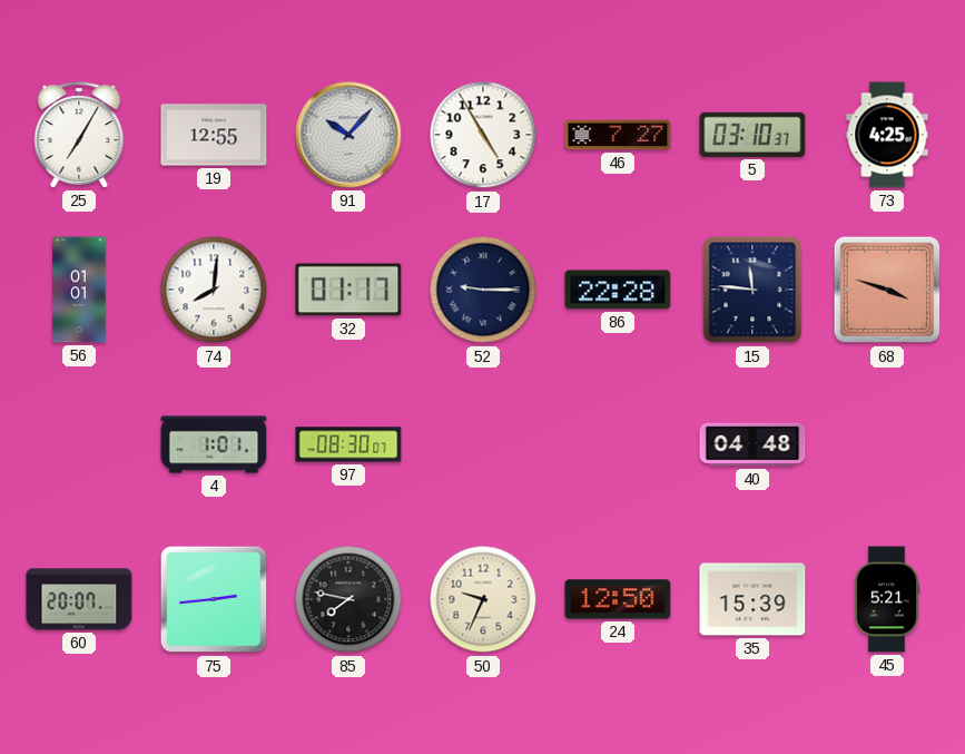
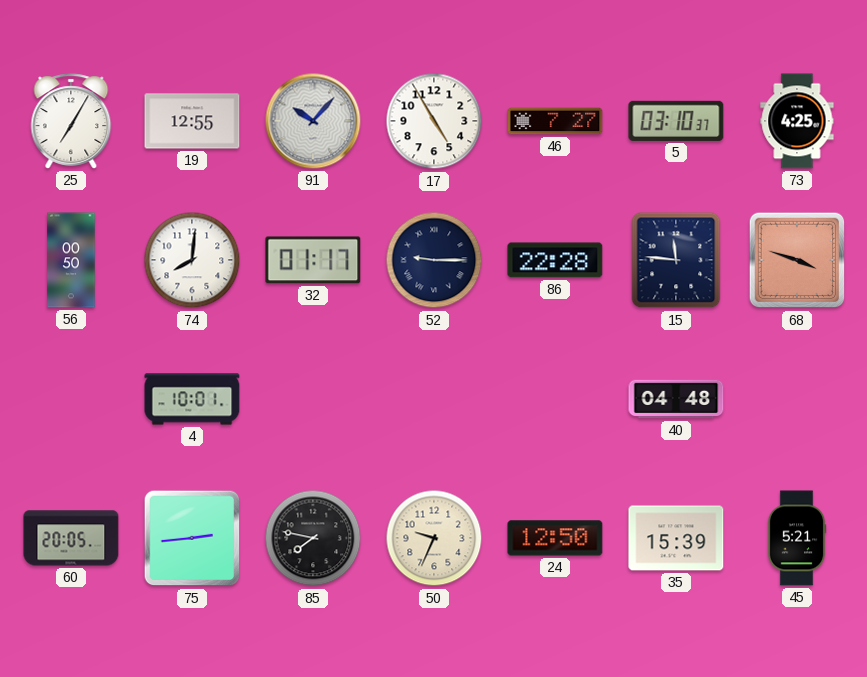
56: 01:01 -> 00:50
4: 1:01 -> 10:01
97: 08:30 -> none
60: 20:07 -> 20:05
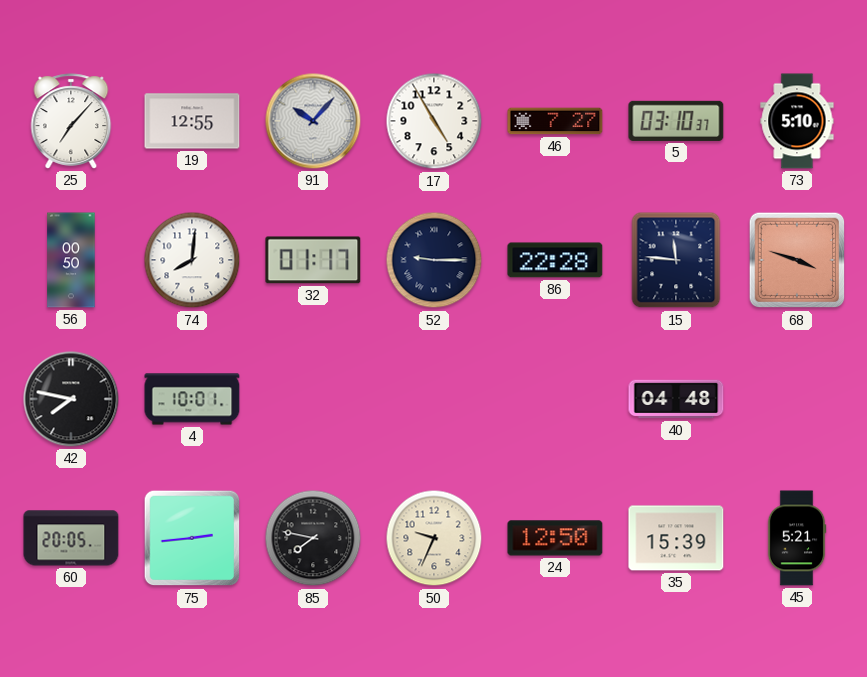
25: 7:05 -> 7:07
73: 4:25 -> 5:10
42: none -> 7:47
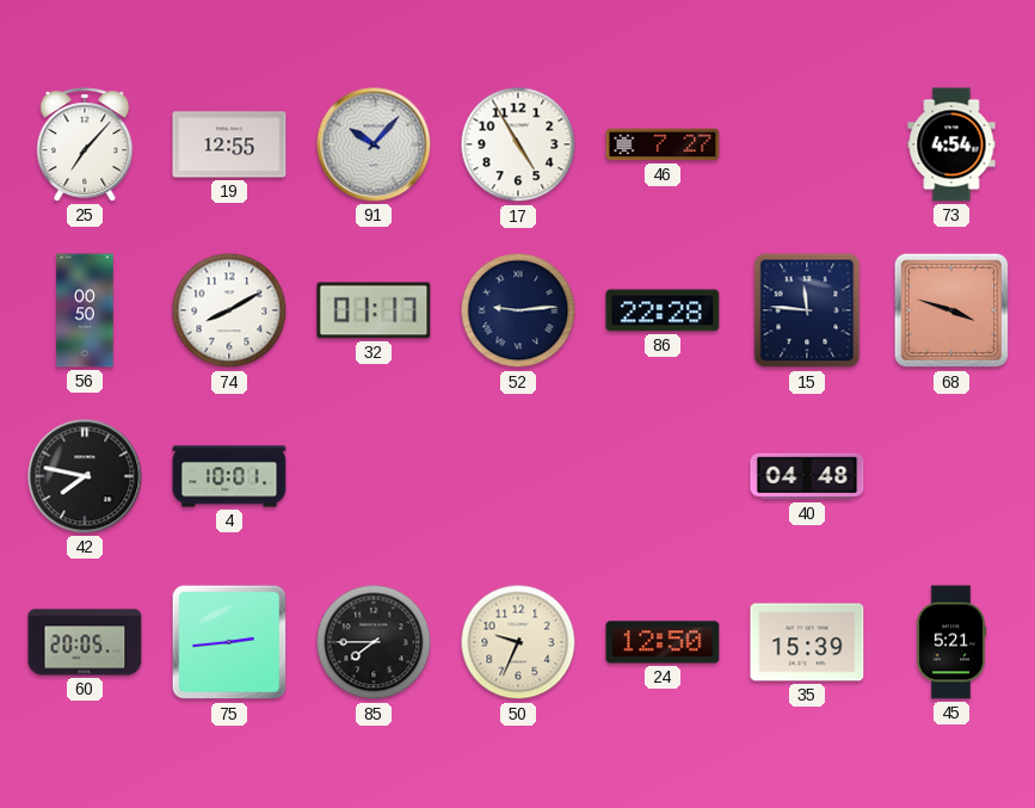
5: 03:10 -> none
73: 5:10 -> 4:54
74: 8:01 -> 8:10
52: 9:15 -> 9:14
85: 7:47 -> 7:45
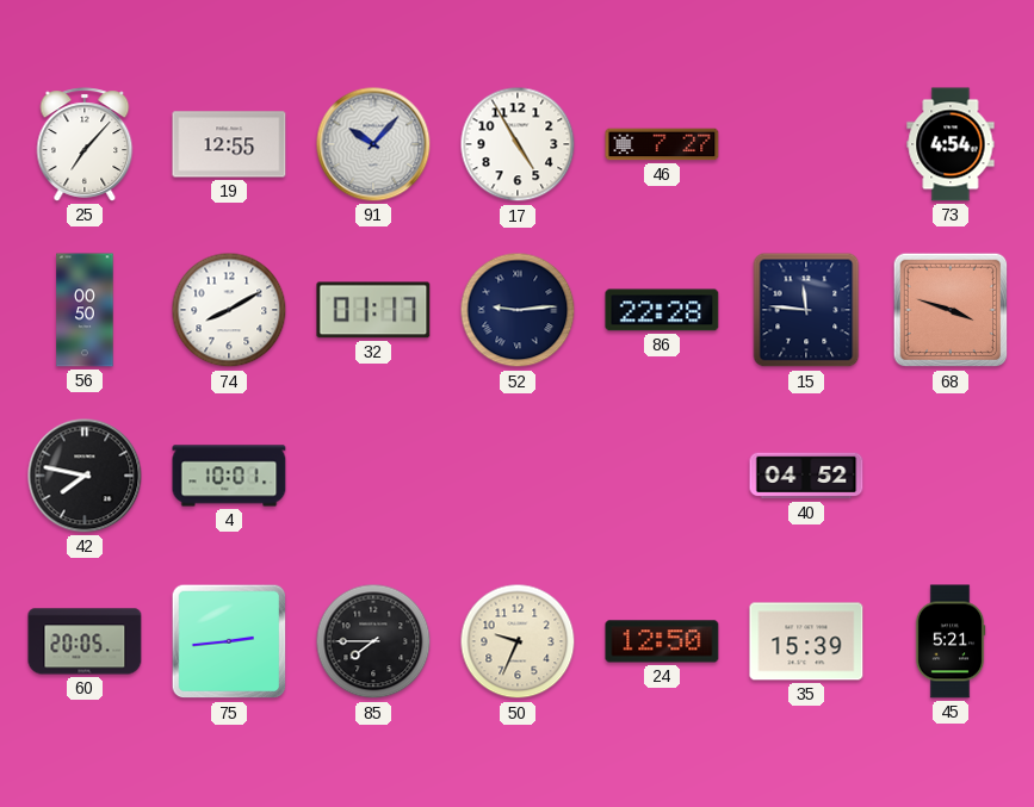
40: 04:48 -> 04:52
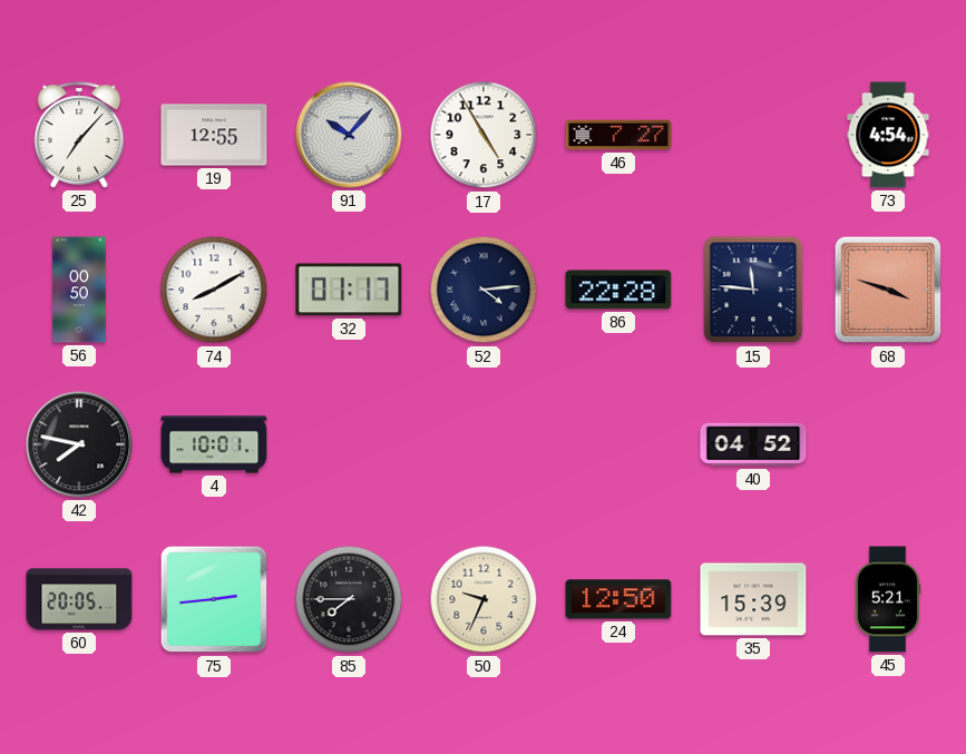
52: 9:14 -> 4:14
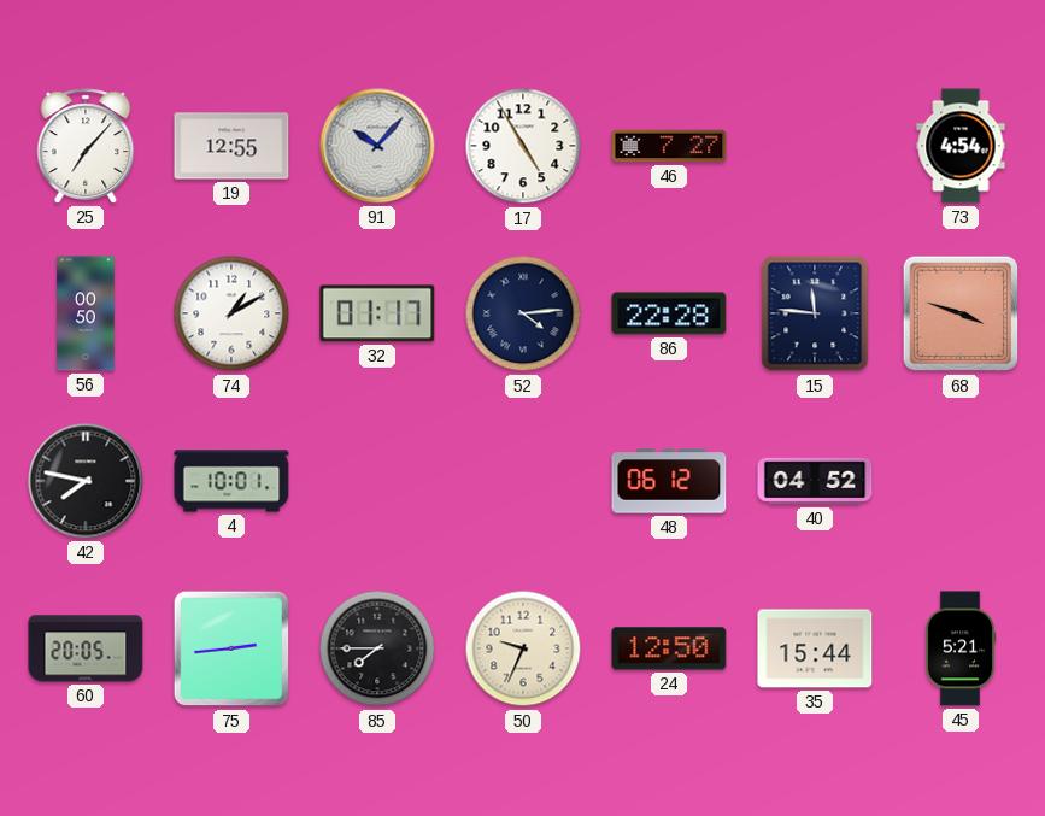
74: 8:10 -> 1:10
48: none -> 06:12
35: 15:39 -> 15:44
